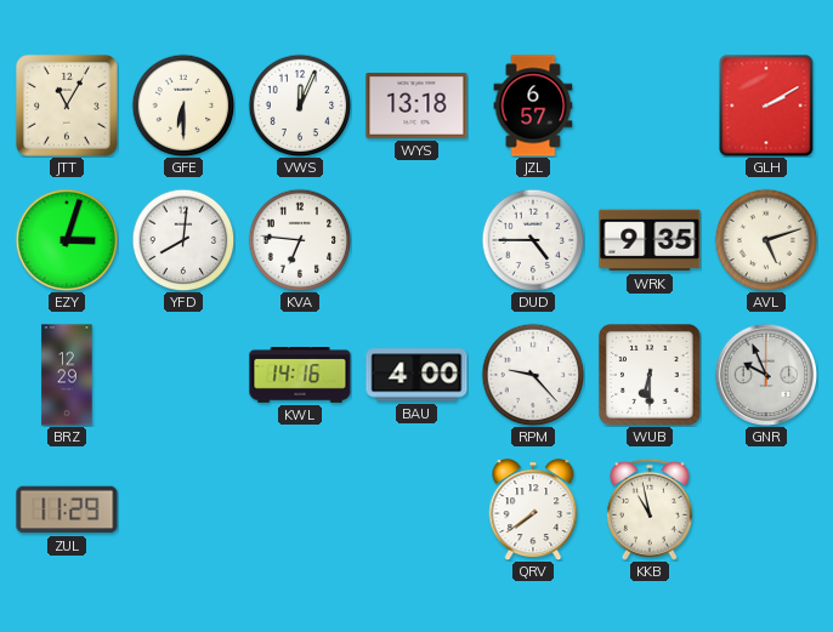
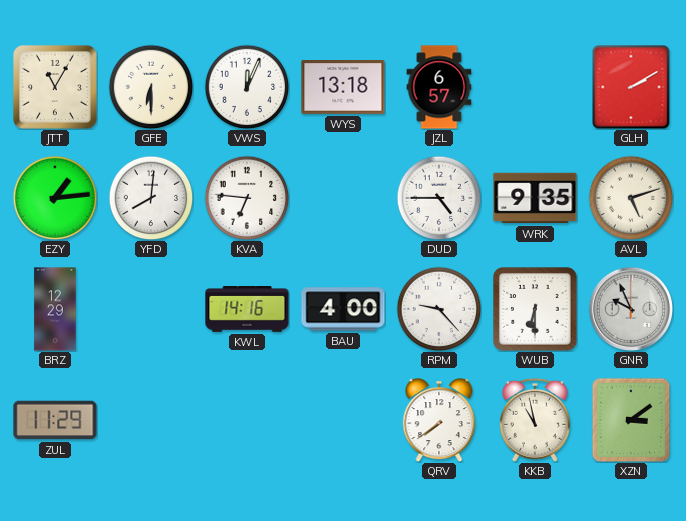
EZY: 3:03 -> 1:14
XZN: none -> 3:09
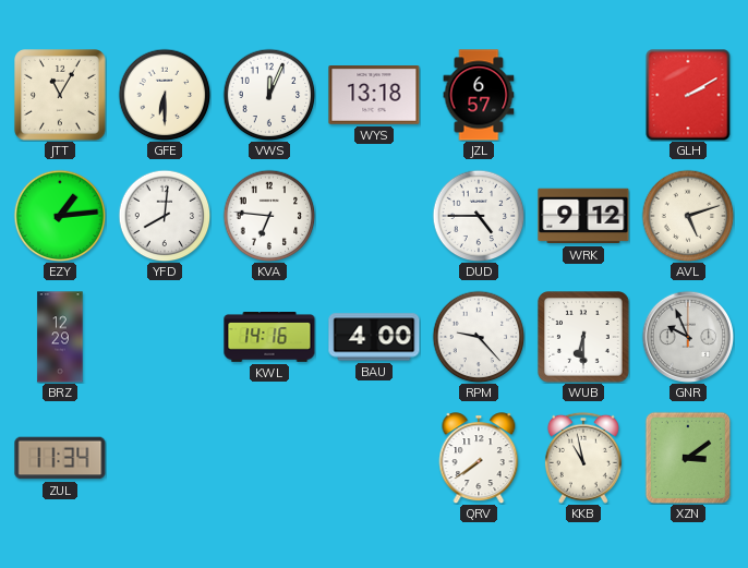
WRK: 9:35 -> 9:12
ZUL: 11:29 -> 11:34
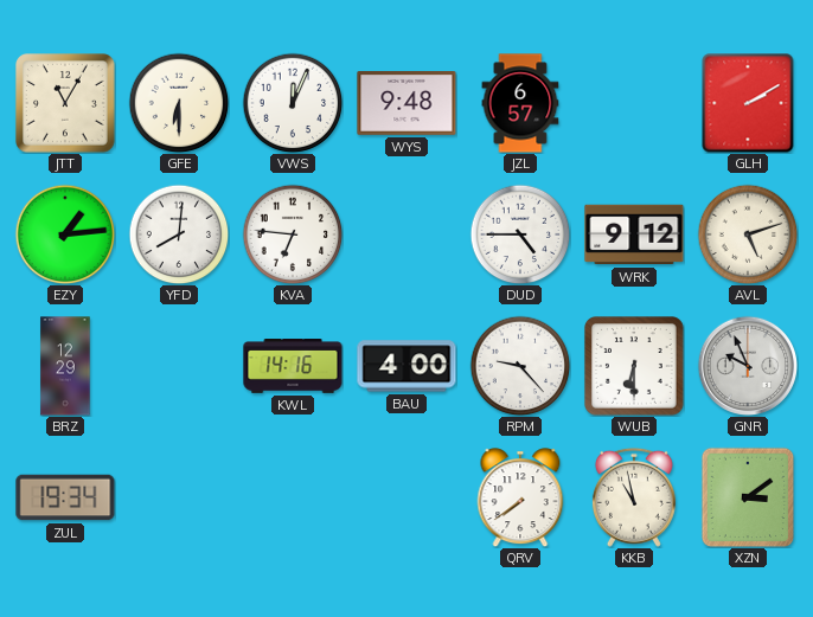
WYS: 13:18 -> 9:48
ZUL: 11:34 -> 19:34
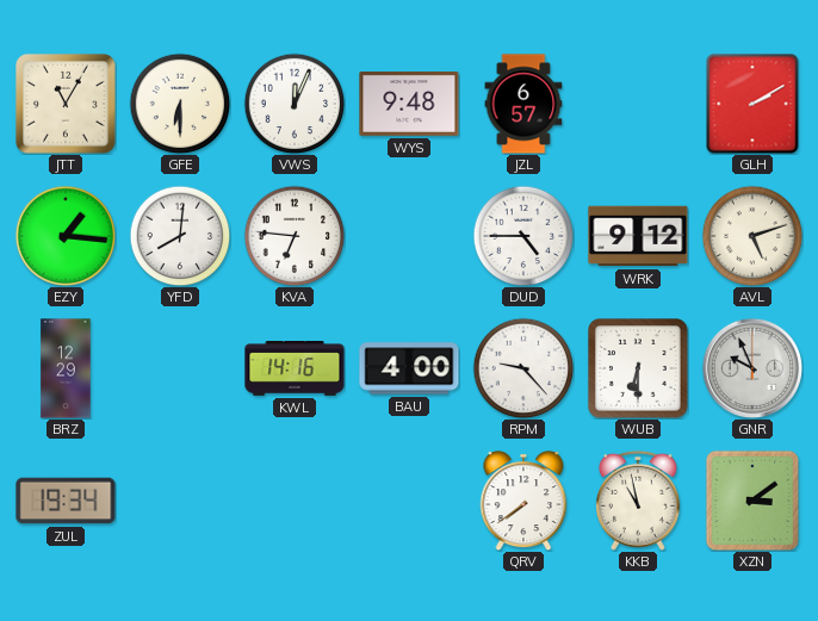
EZY: 1:14 -> 1:16
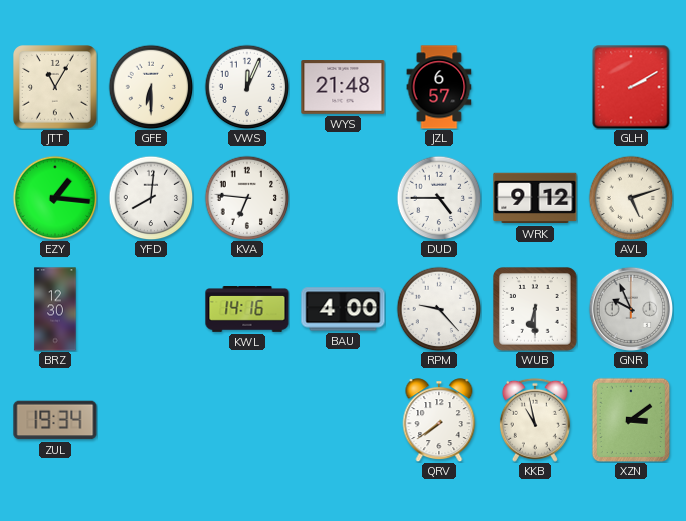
WYS: 9:48 -> 21:48
BRZ: 12:29 -> 12:30
